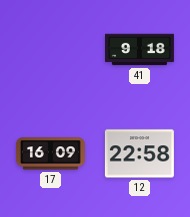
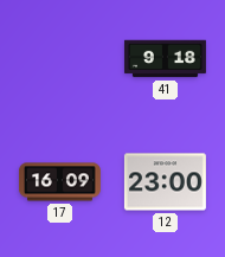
12: 22:58 -> 23:00
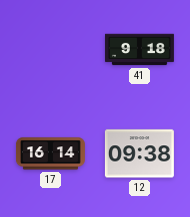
17: 16:09 -> 16:14
12: 23:00 -> 09:38
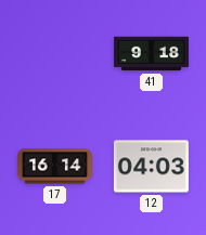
12: 09:38 -> 04:03
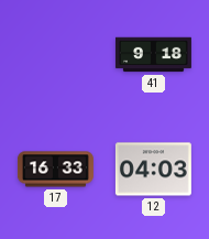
17: 16:14 -> 16:33
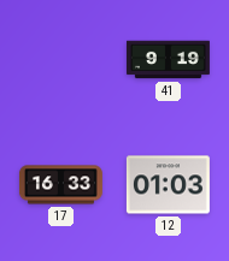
41: 9:18 -> 9:19
12: 04:03 -> 01:03
